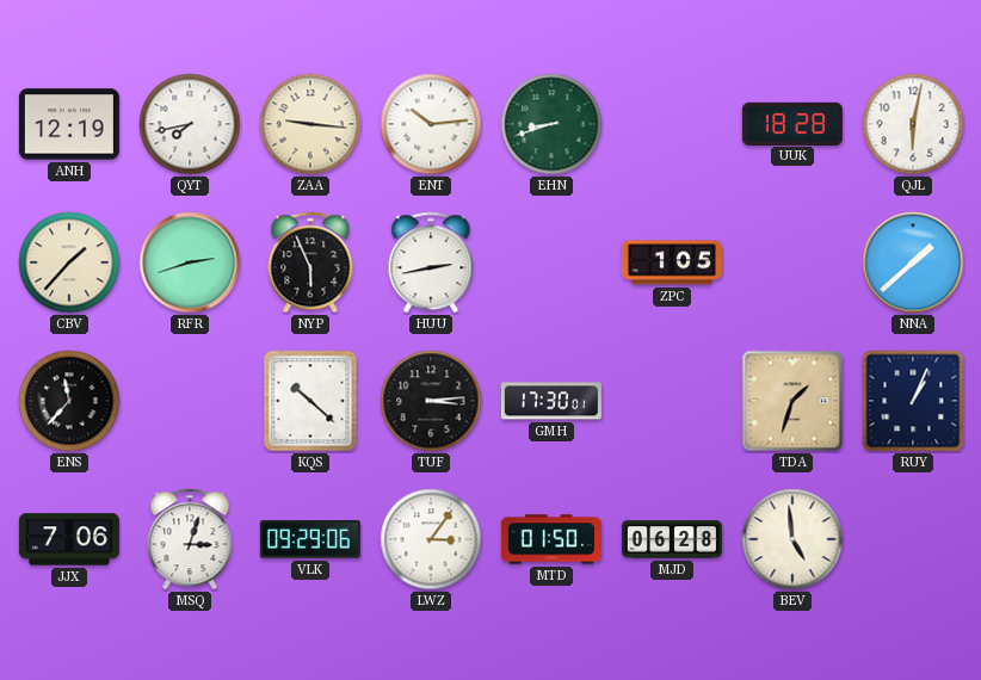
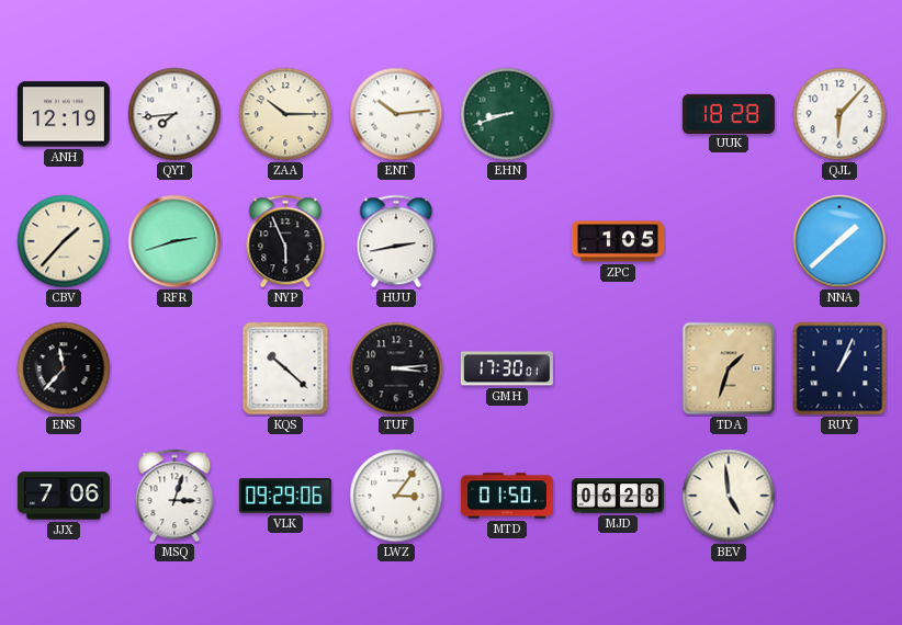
QYT: 7:43 -> 7:44
ZAA: 9:16 -> 10:15
QJL: 6:02 -> 6:07
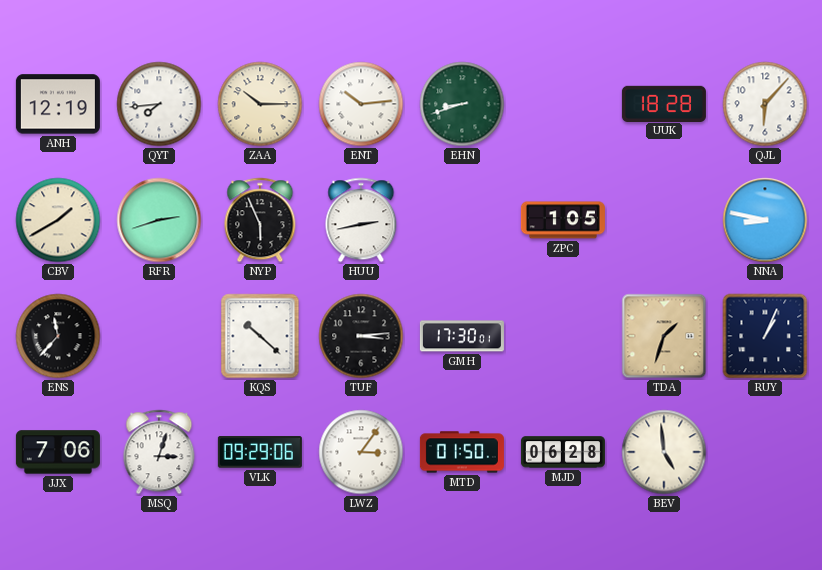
CBV: 1:37 -> 1:40
NNA: 1:38 -> 8:47
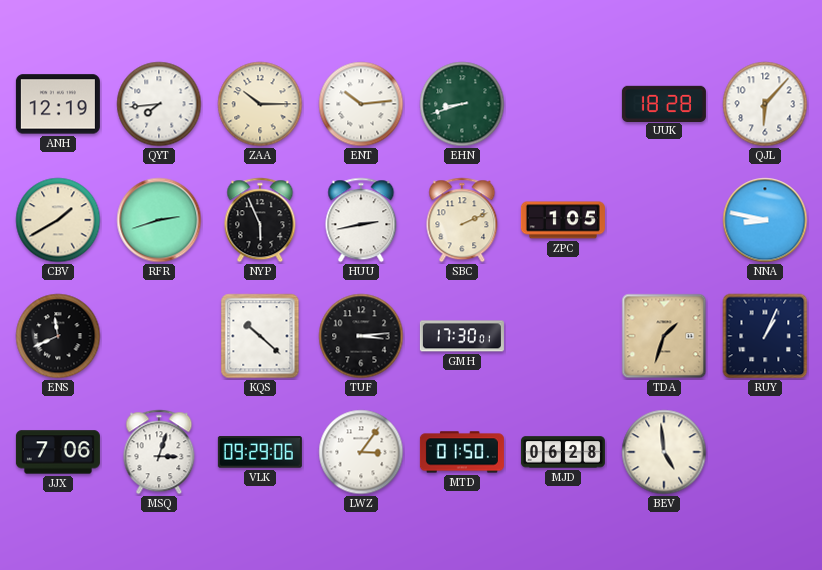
SBC: none -> 2:11
ENS: 11:37 -> 11:41
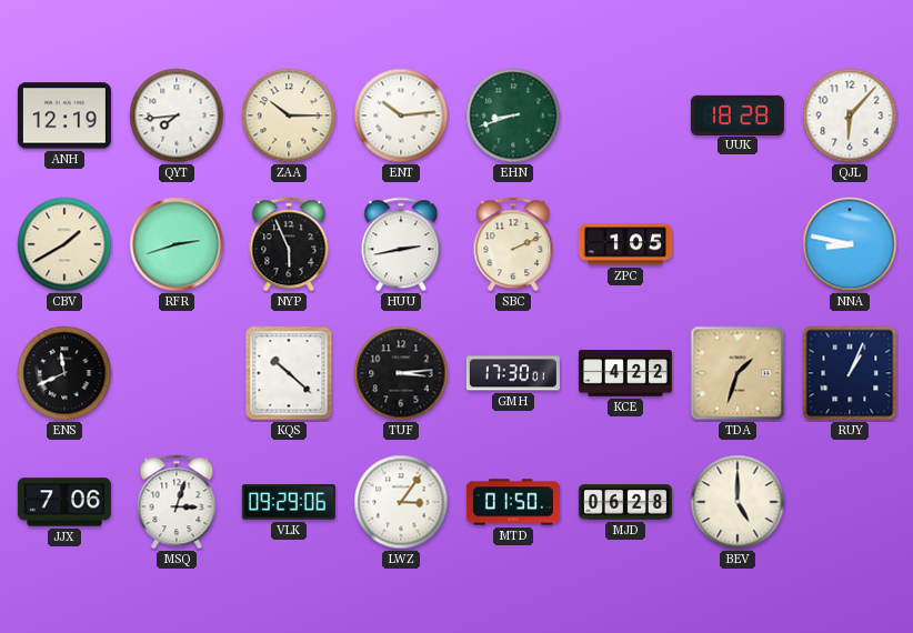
KCE: none -> 4:22
BEV: 4:59 -> 5:00
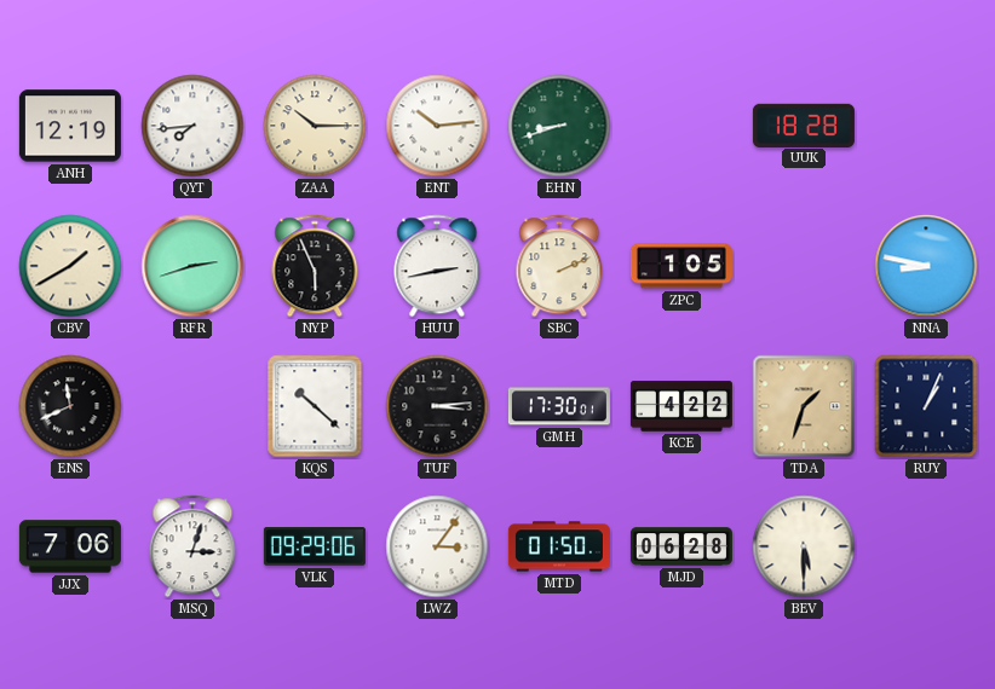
QJL: 6:07 -> none
BEV: 5:00 -> 5:30
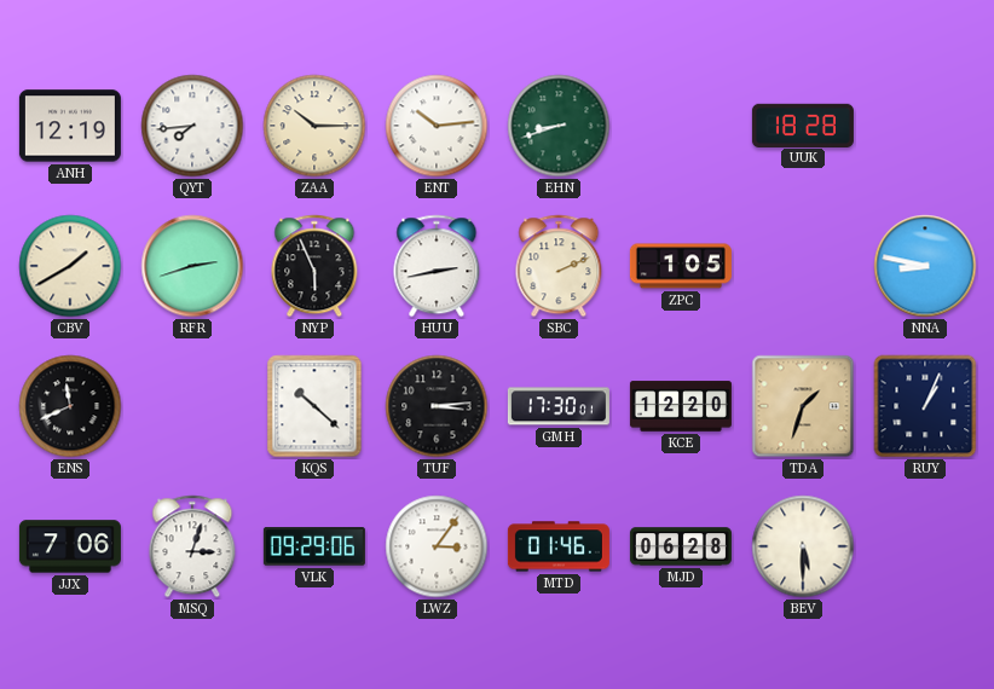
KCE: 4:22 -> 12:20
MTD: 01:50 -> 01:46
